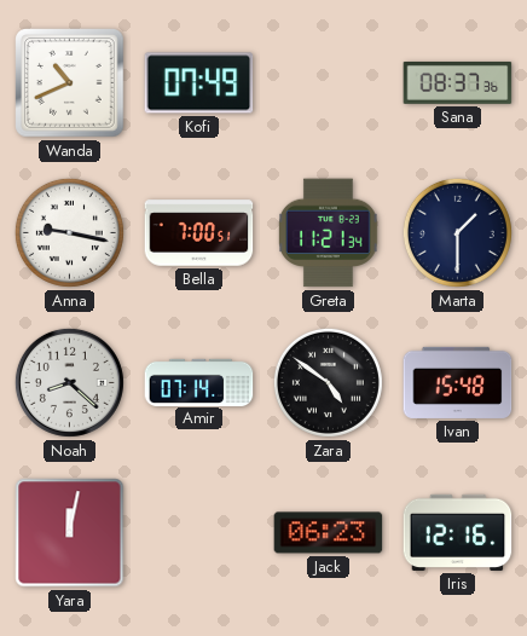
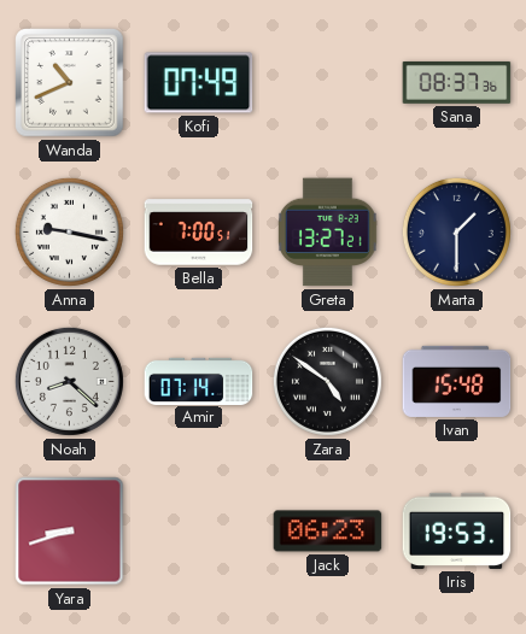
Greta: 11:21 -> 13:27
Yara: 12:02 -> 8:42
Iris: 12:16 -> 19:53
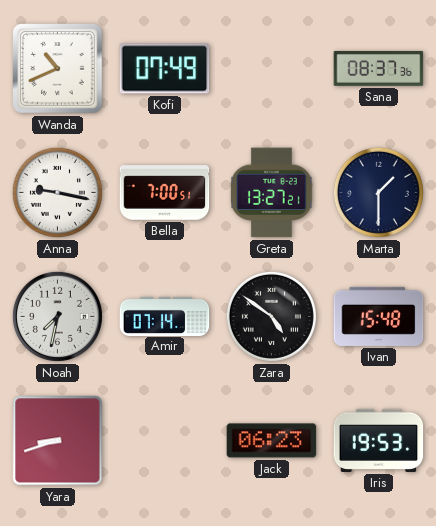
Noah: 8:22 -> 7:32
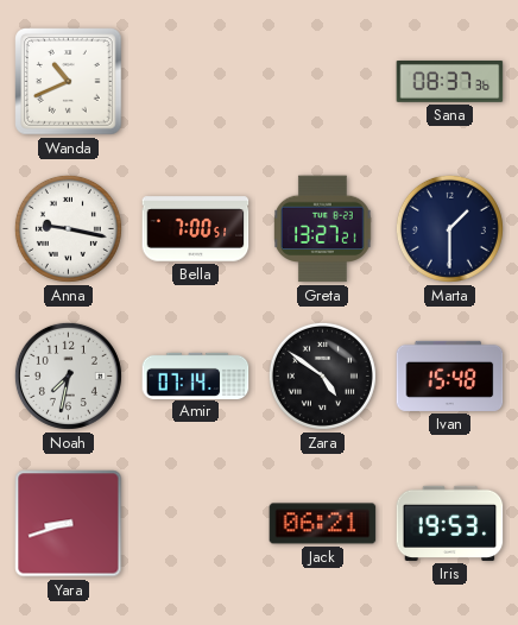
Kofi: 07:49 -> none
Jack: 06:23 -> 06:21
